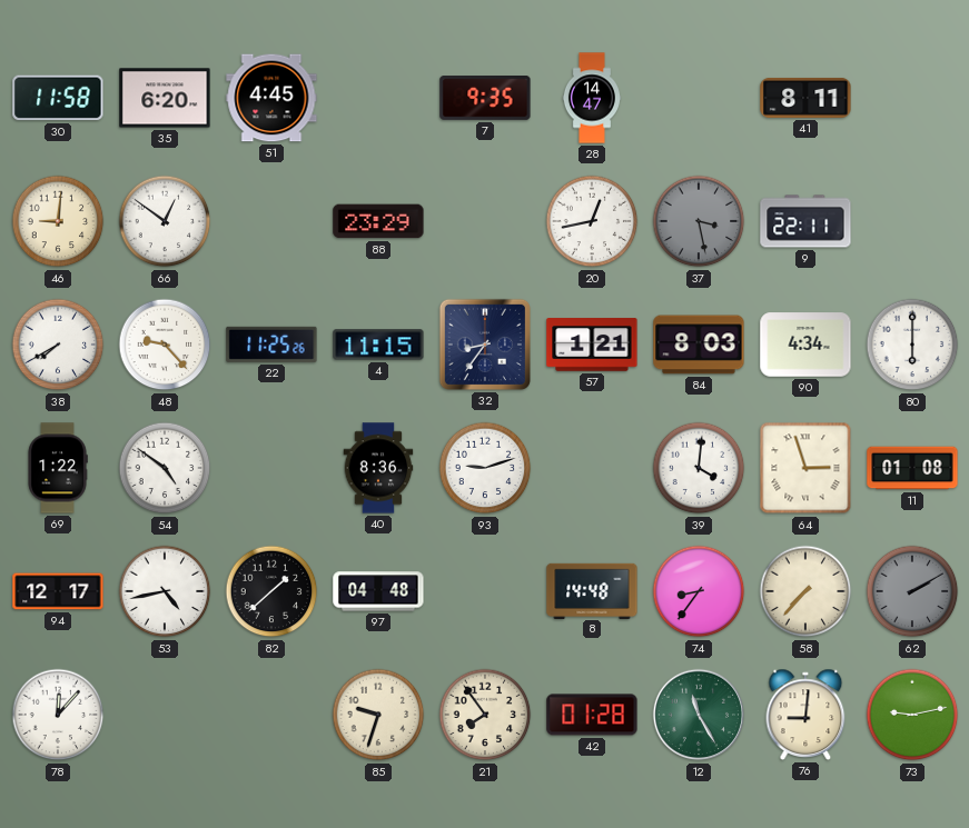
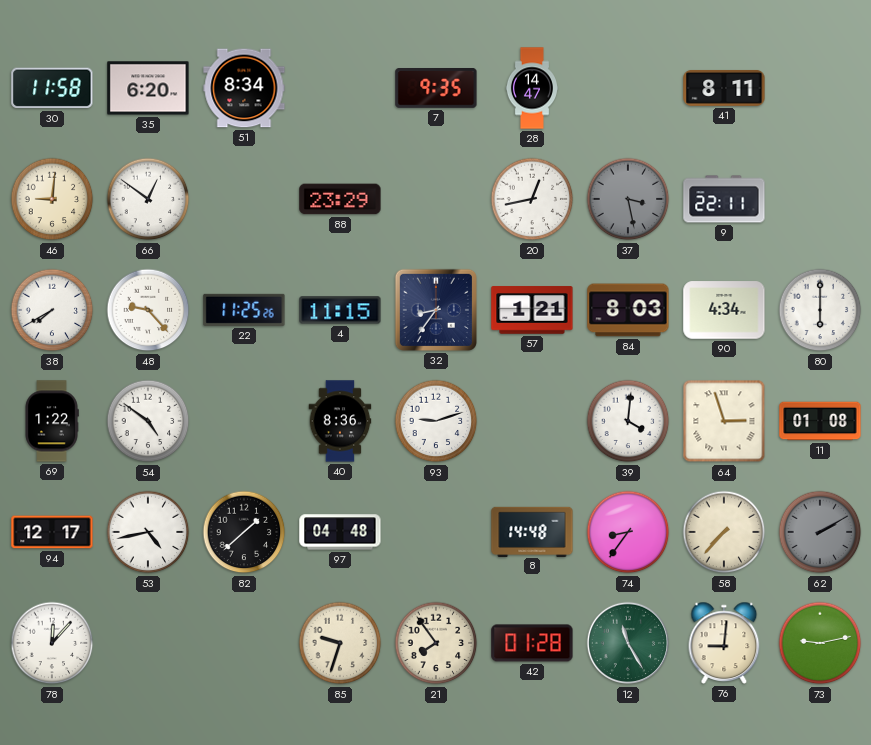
51: 4:45 -> 8:34
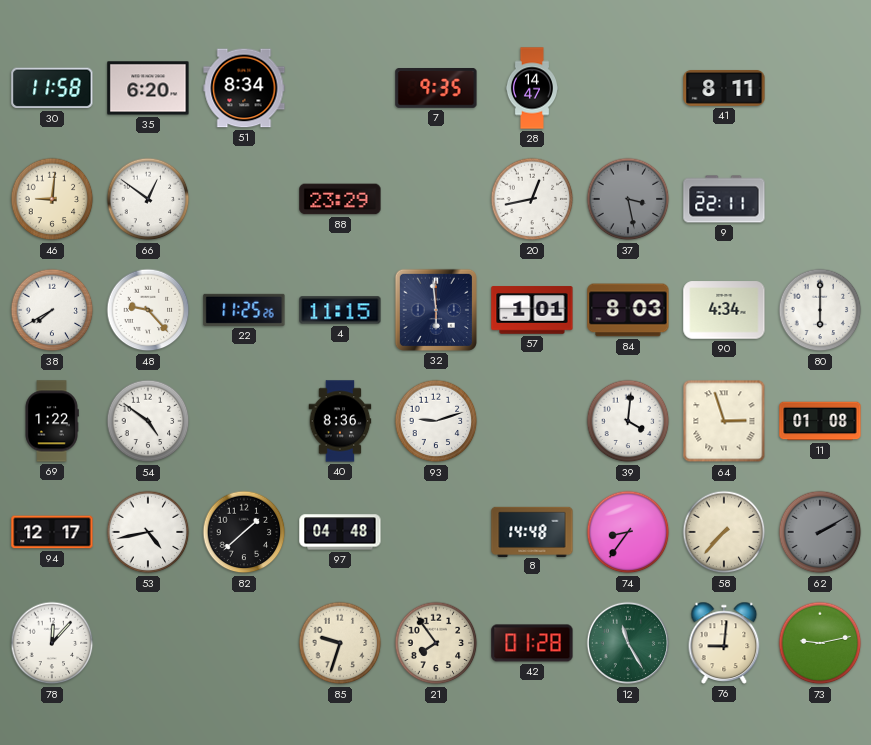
32: 8:36 -> 5:59
57: 1:21 -> 1:01
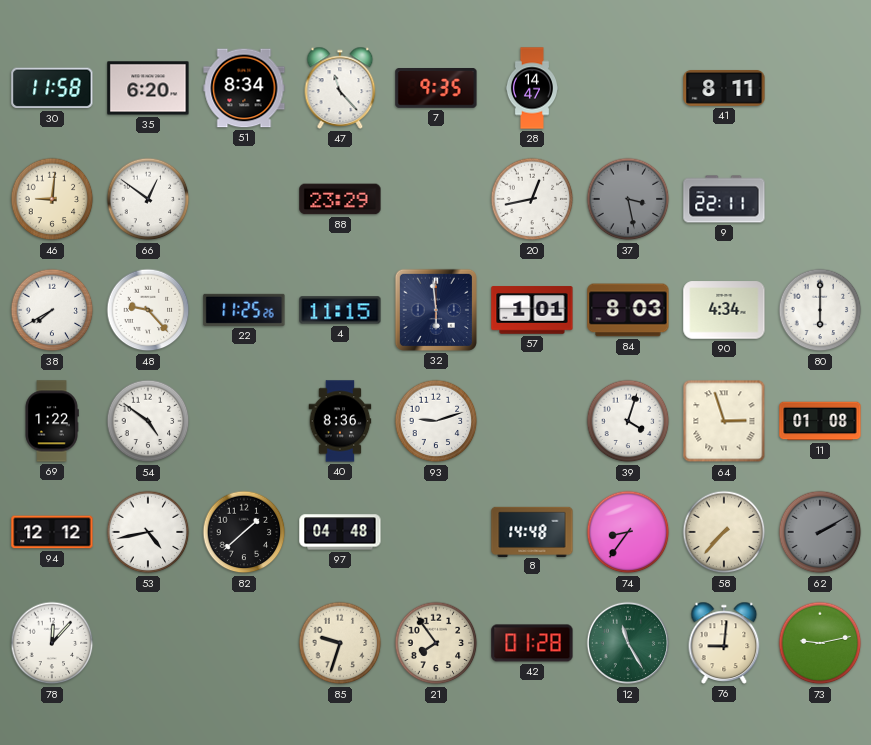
47: none -> 11:23
39: 4:01 -> 4:03
94: 12:17 -> 12:12
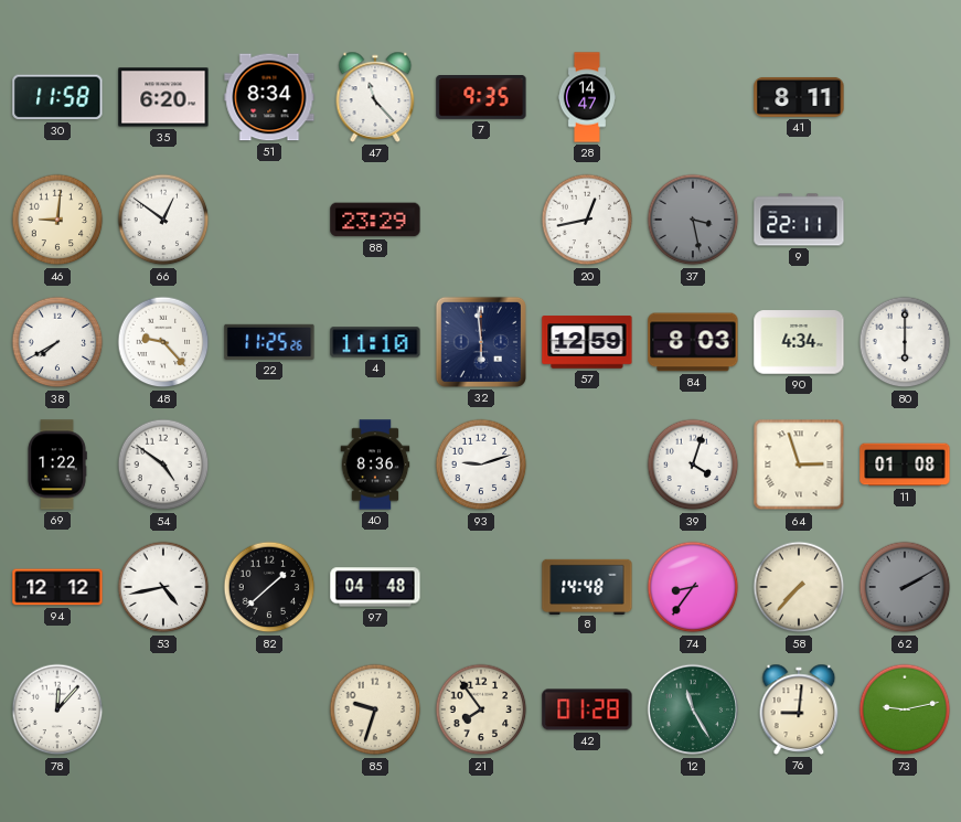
4: 11:15 -> 11:10
57: 1:01 -> 12:59
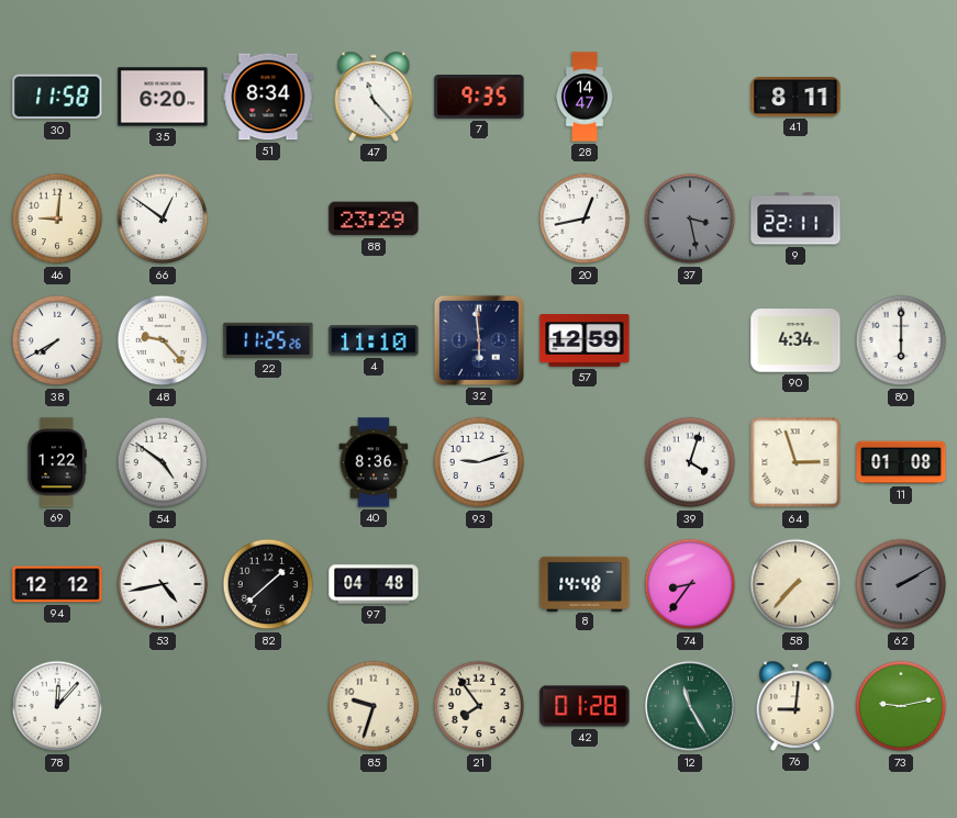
84: 8:03 -> none
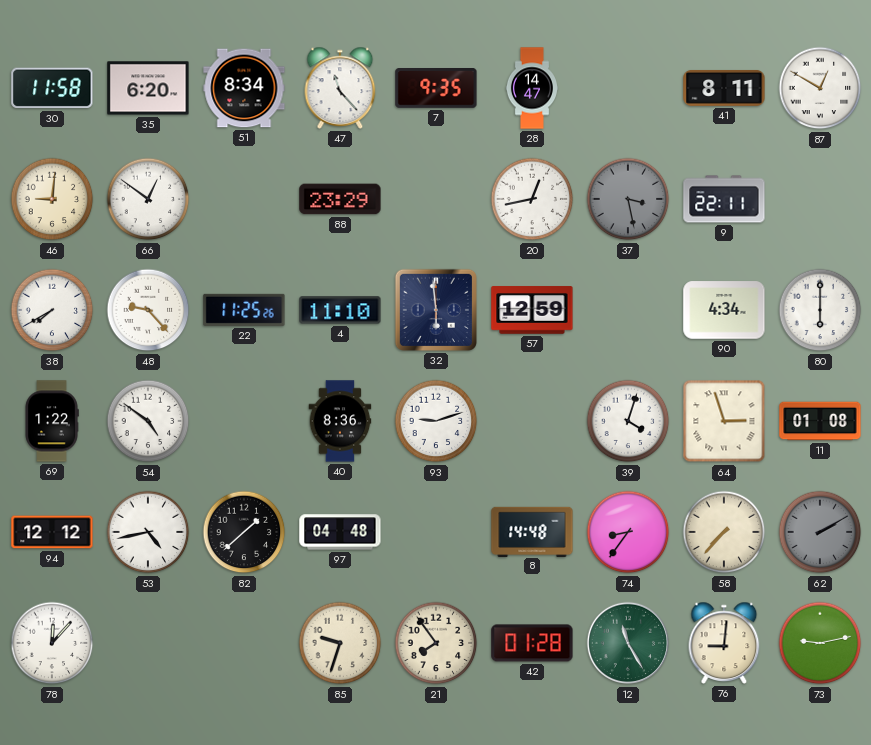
87: none -> 12:50
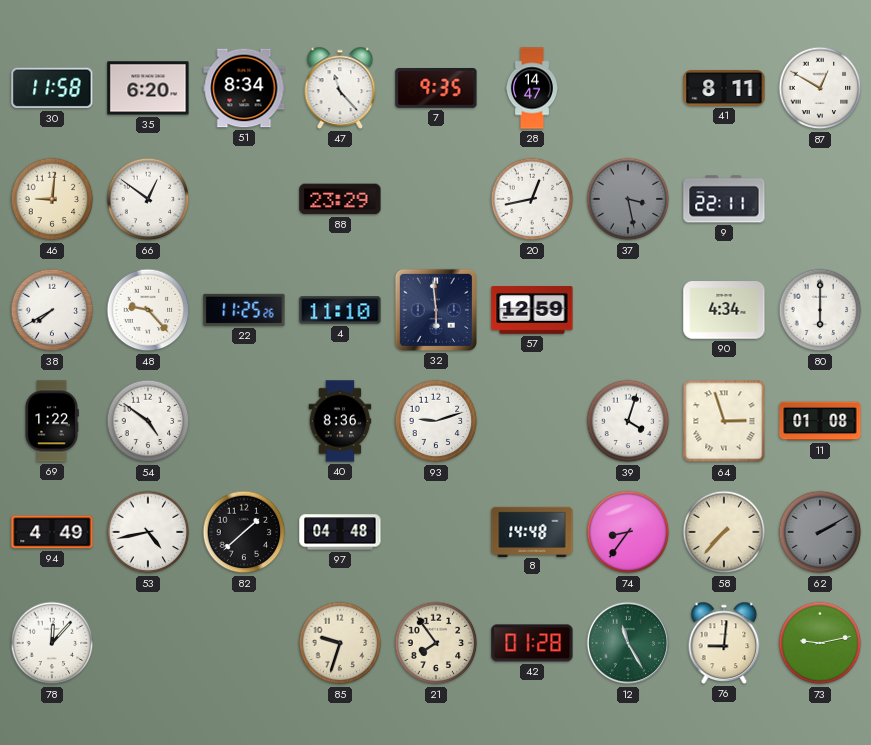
94: 12:12 -> 4:49
